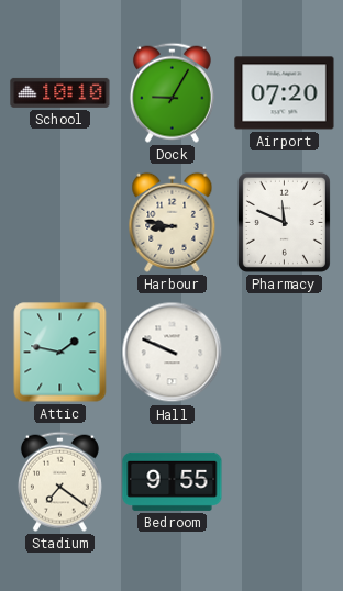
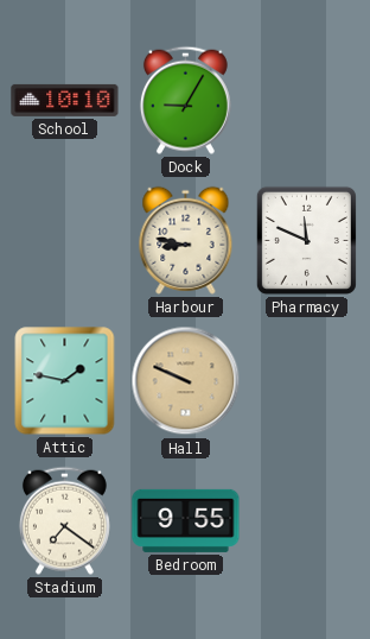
Airport: 07:20 -> none
Hall dial: white -> champagne
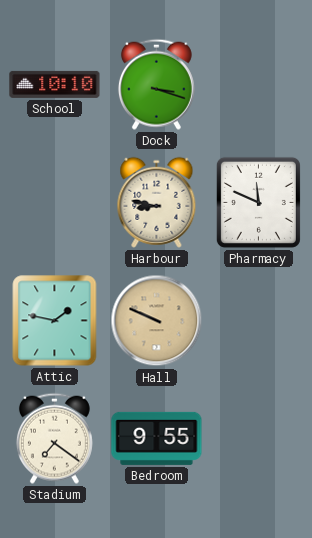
Dock: 9:05 -> 3:18
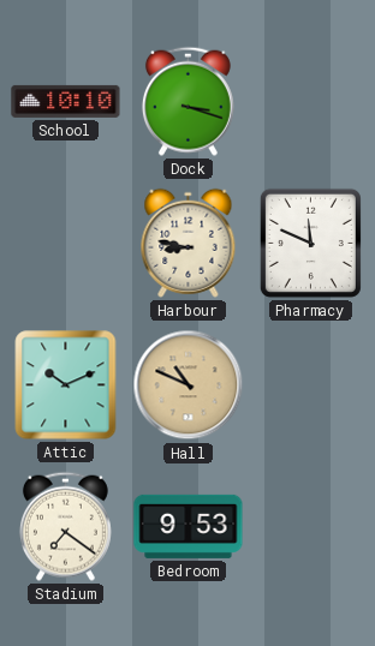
Attic: 1:47 -> 10:11
Hall: 9:49 -> 10:49
Bedroom: 9:55 -> 9:53
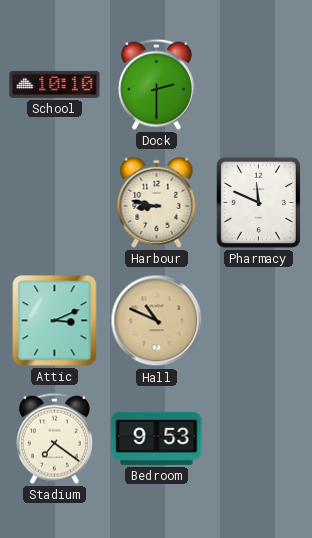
Dock: 3:18 -> 2:30
Attic: 10:11 -> 3:11
